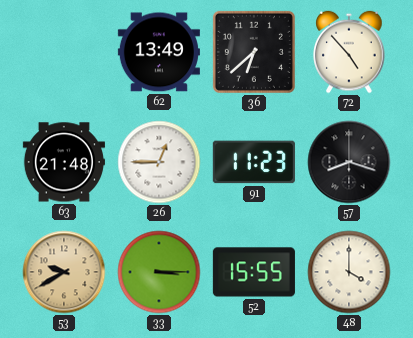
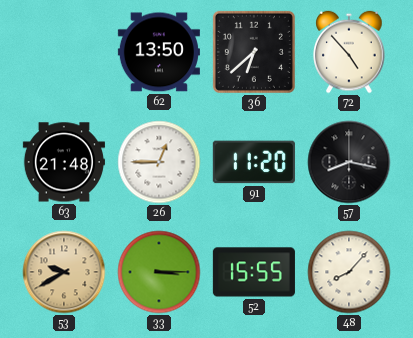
62: 13:49 -> 13:50
91: 11:23 -> 11:20
57: 8:18 -> 8:17
48: 4:00 -> 8:07
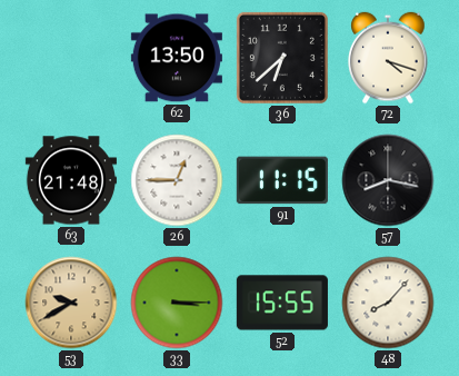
72: 4:53 -> 4:18
91: 11:20 -> 11:15
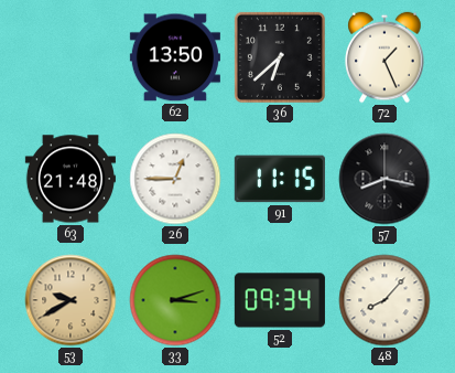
72: 4:18 -> 1:26
33: 3:15 -> 3:12
52: 15:55 -> 09:34
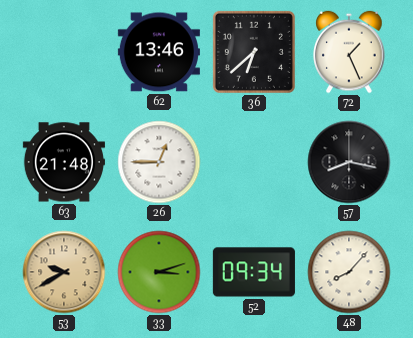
62: 13:50 -> 13:46
91: 11:15 -> none
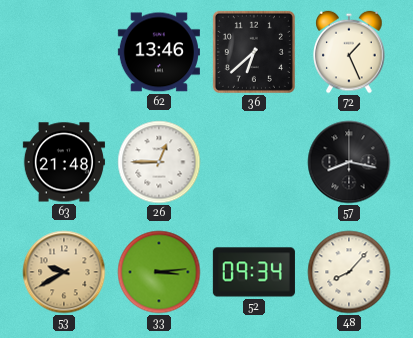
33: 3:12 -> 3:14
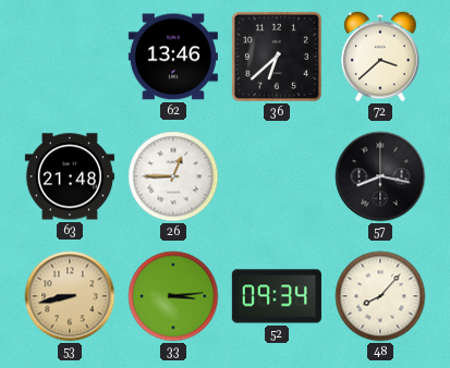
72: 1:26 -> 3:38
53: 9:40 -> 8:43
